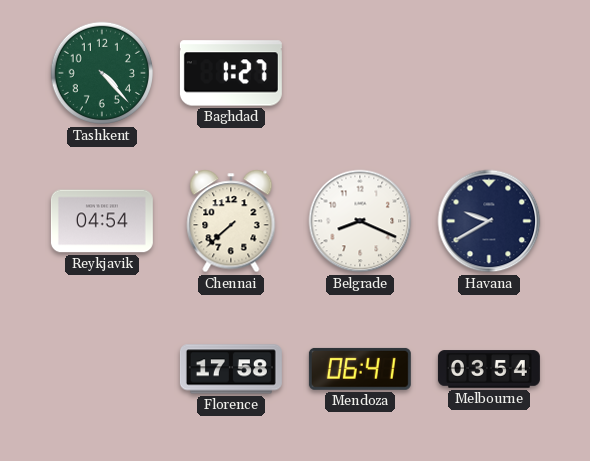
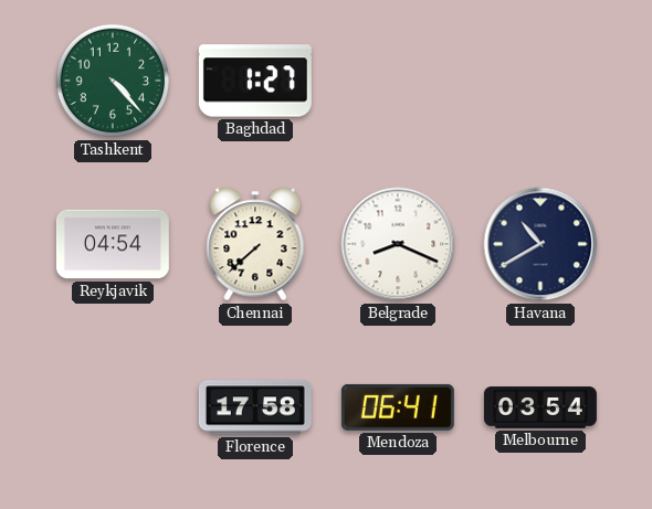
Havana: 9:40 -> 10:40
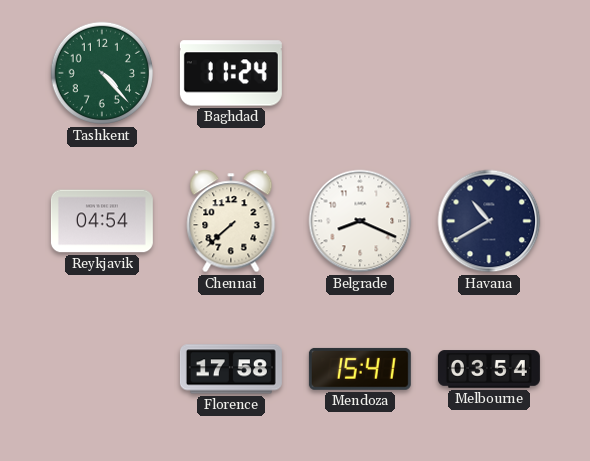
Baghdad: 1:27 -> 11:24
Mendoza: 06:41 -> 15:41
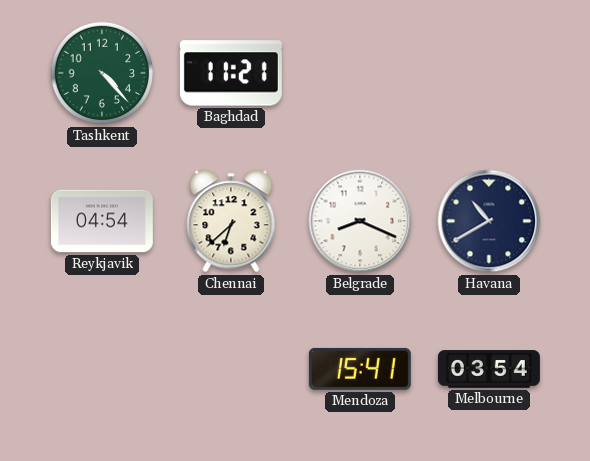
Baghdad: 11:24 -> 11:21
Chennai: 7:38 -> 6:38
Florence: 17:58 -> none
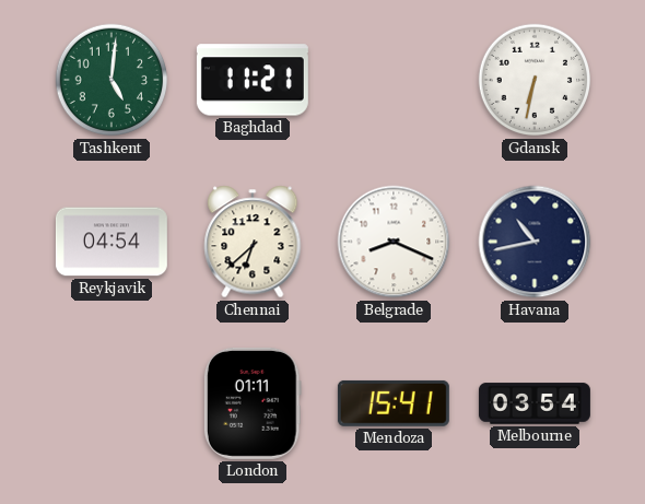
Tashkent: 4:23 -> 5:01
Gdansk: none -> 6:32
Havana: 10:40 -> 10:43
London: none -> 01:11
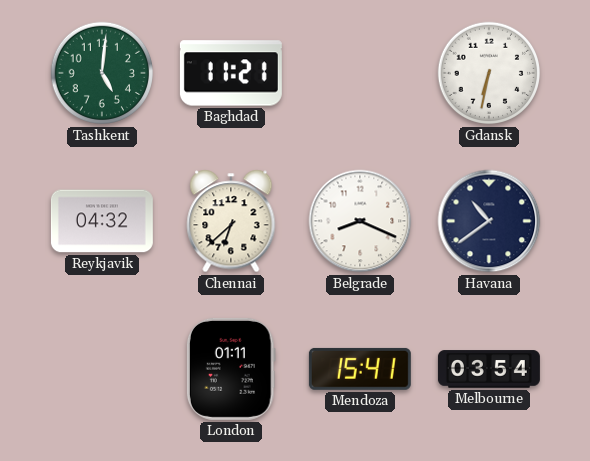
Reykjavik: 04:54 -> 04:32
Havana: 10:43 -> 10:39
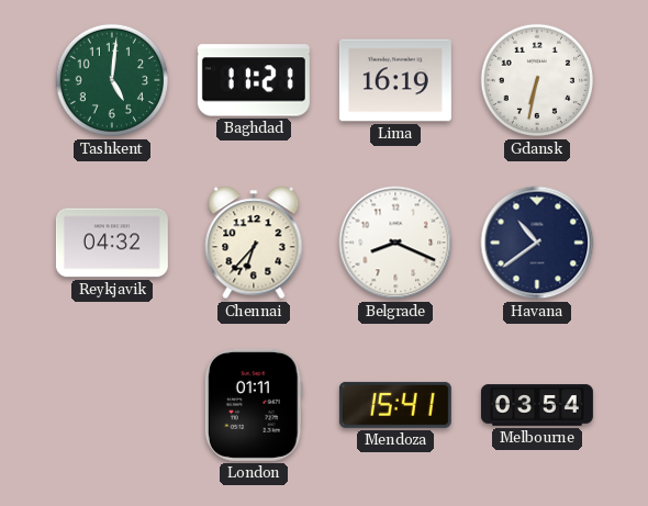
Lima: none -> 16:19
Chennai: 6:38 -> 6:37
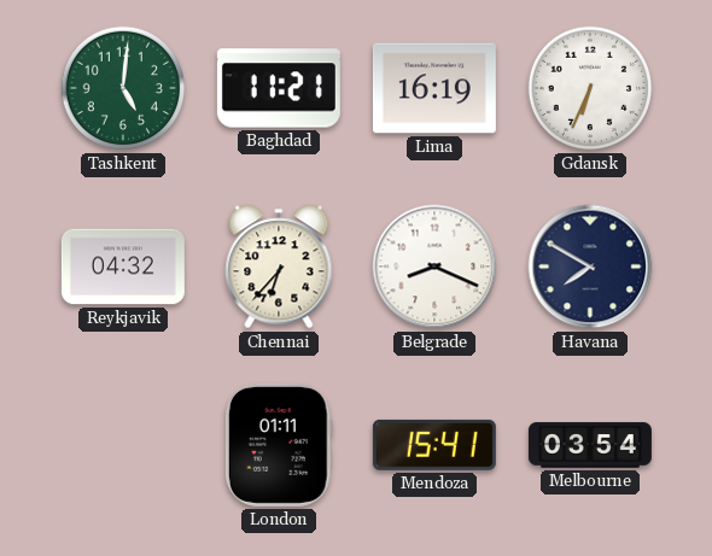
Gdansk: 6:32 -> 6:34
Havana: 10:39 -> 7:50
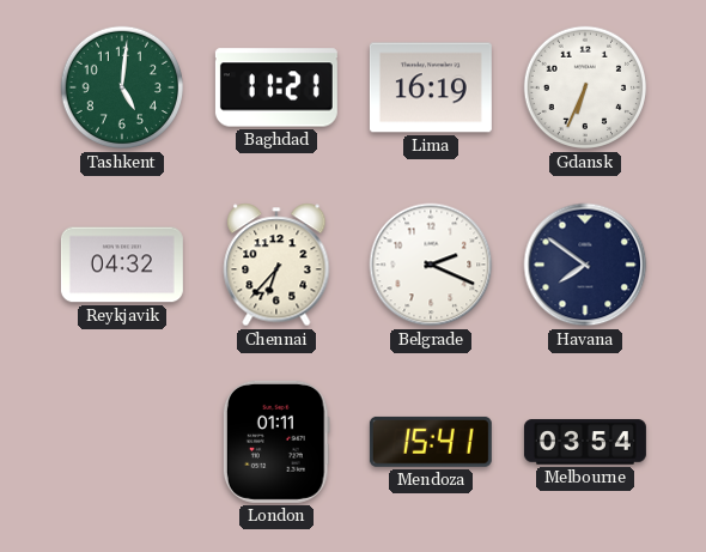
Belgrade: 8:19 -> 2:19
Havana: 7:50 -> 7:51
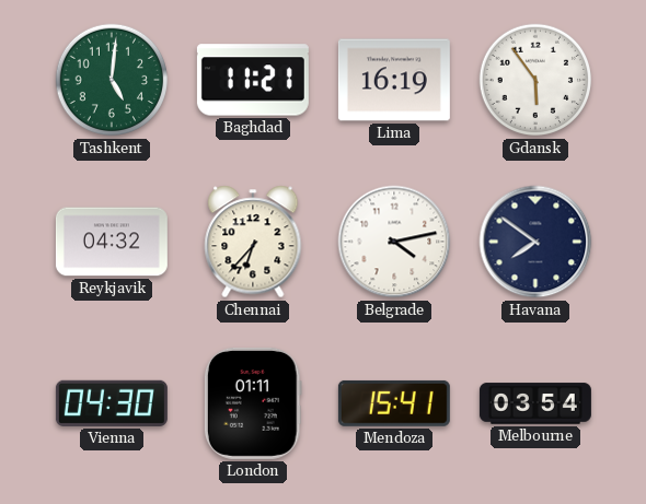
Gdansk: 6:34 -> 5:54
Belgrade: 2:19 -> 4:13
Vienna: none -> 04:30
